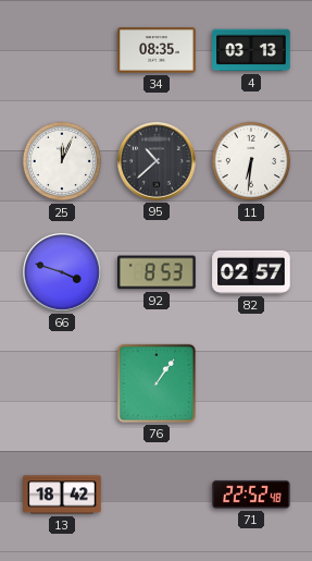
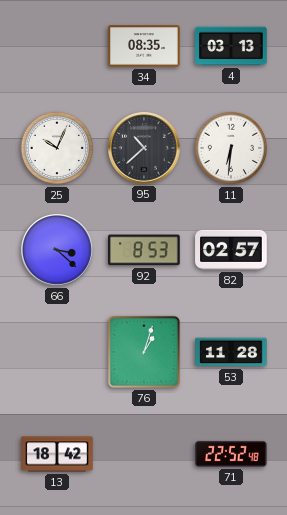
25: 12:04 -> 10:04
66: 3:48 -> 3:22
76: 1:06 -> 1:03
53: none -> 11:28
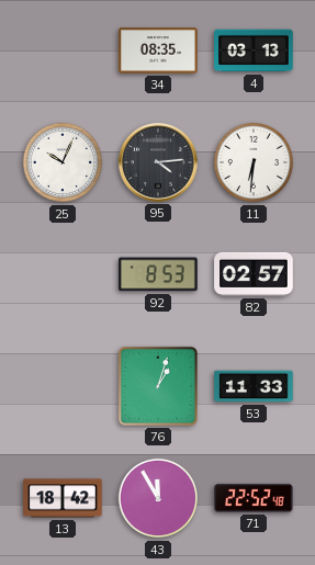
95: 10:38 -> 4:14
66: 3:22 -> none
53: 11:28 -> 11:33
43: none -> 11:55
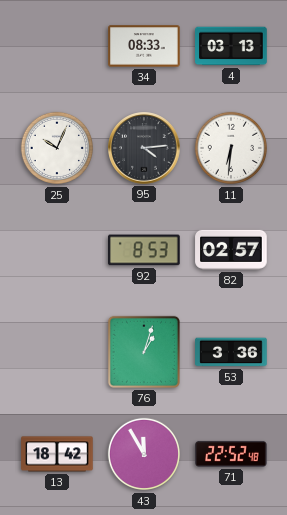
34: 08:35 -> 08:33
53: 11:33 -> 3:36
